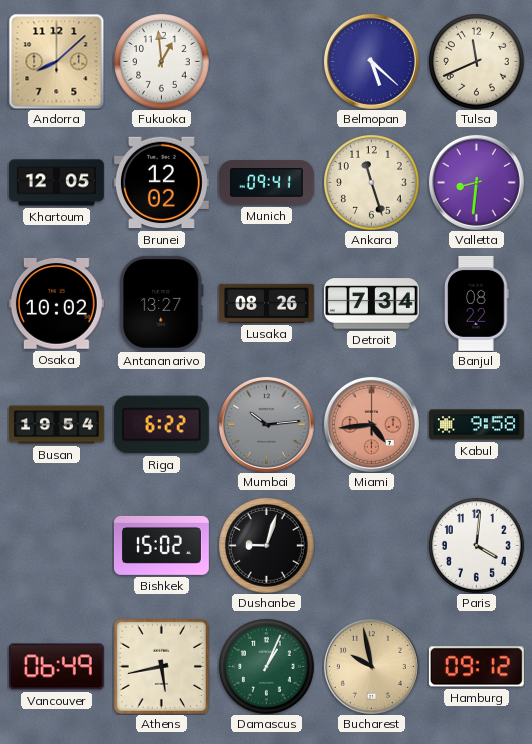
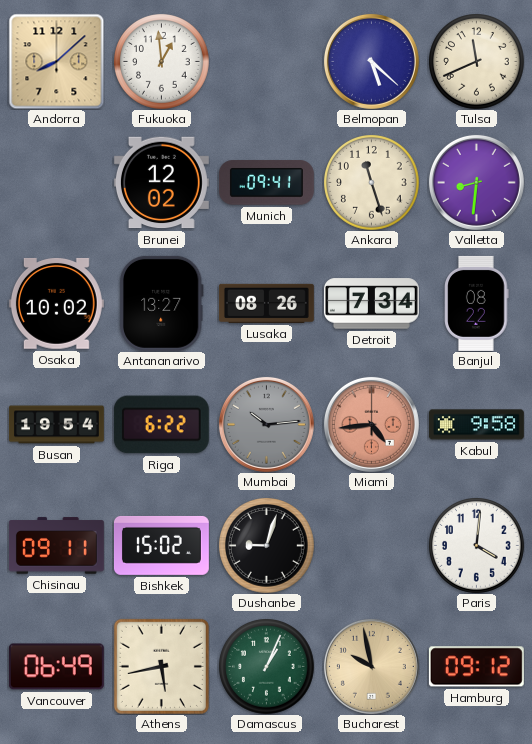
Khartoum: 12:05 -> none
Chisinau: none -> 09:11
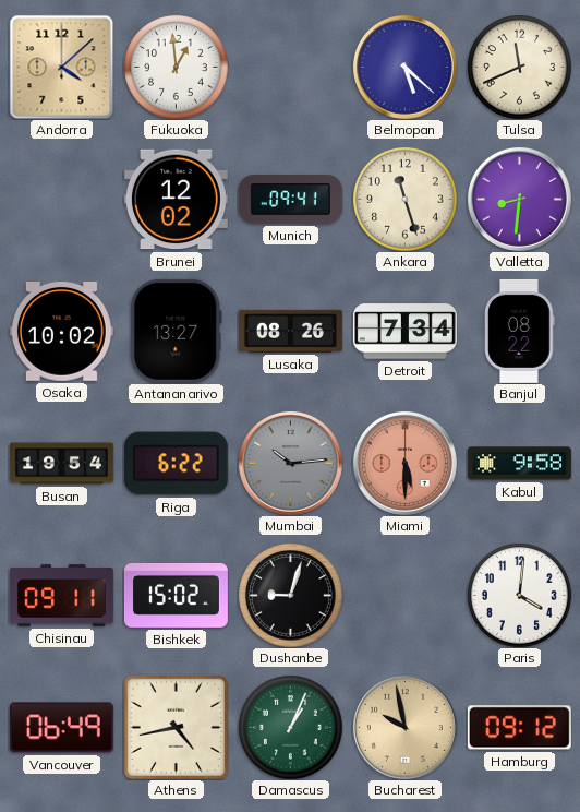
Andorra: 8:08 -> 4:08
Miami: 4:44 -> 5:30
Athens: 5:43 -> 4:43
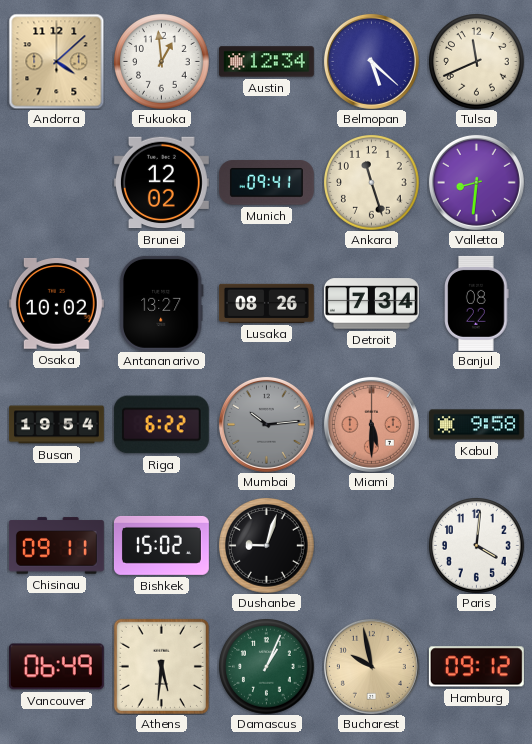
Austin: none -> 12:34
Athens: 4:43 -> 5:31
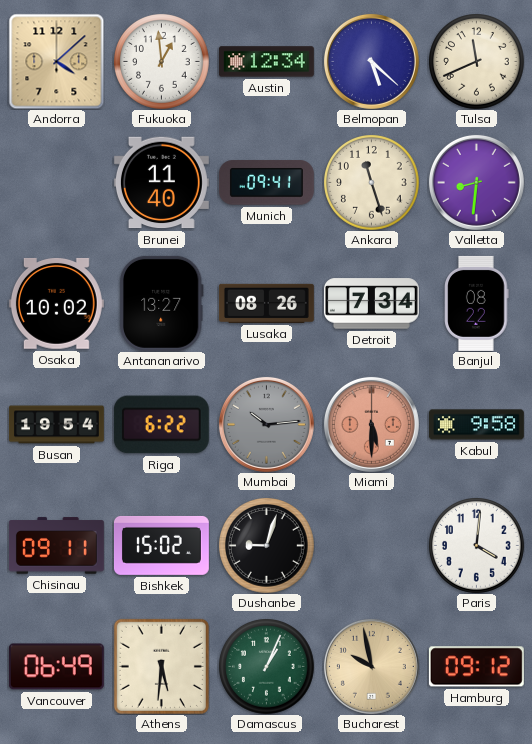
Brunei: 12:02 -> 11:40
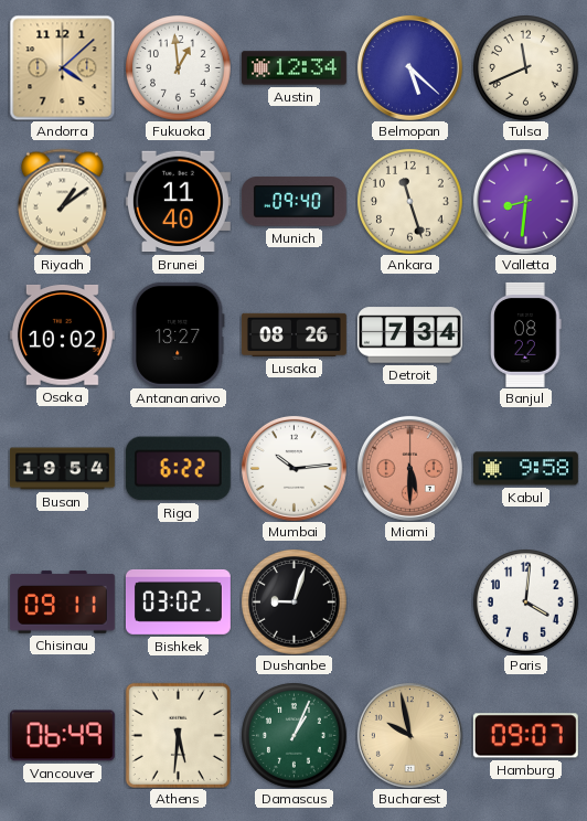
Riyadh: none -> 1:09
Munich: 09:41 -> 09:40
Mumbai dial: grey -> white
Bishkek: 15:02 -> 03:02
Hamburg: 09:12 -> 09:07
